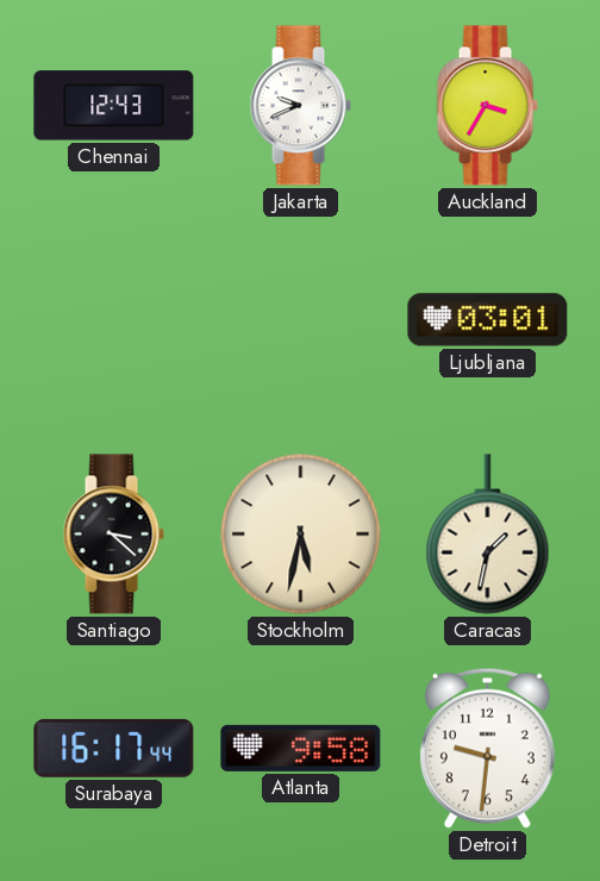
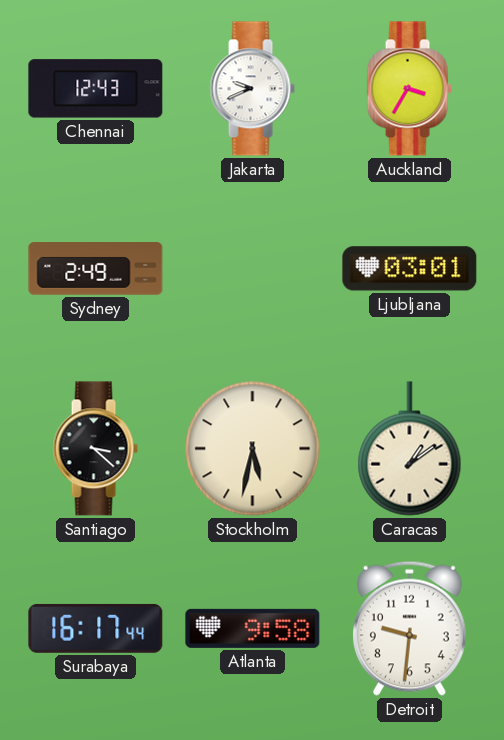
Sydney: none -> 2:49
Caracas: 1:32 -> 1:09
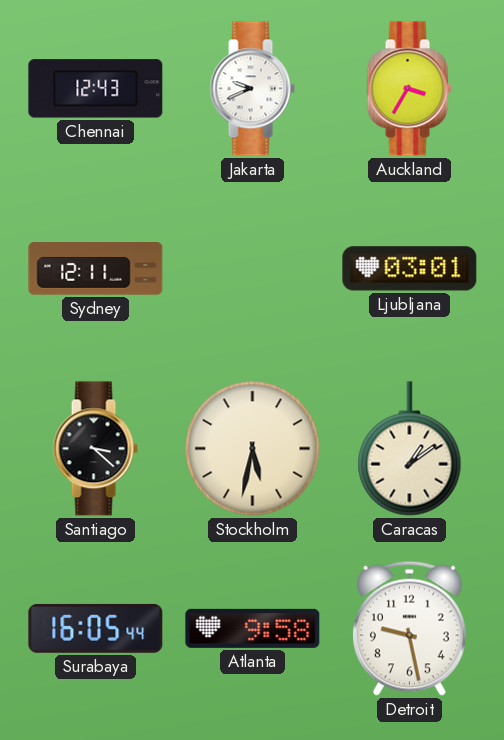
Sydney: 2:49 -> 12:11
Surabaya: 16:17 -> 16:05
Detroit: 9:31 -> 9:28
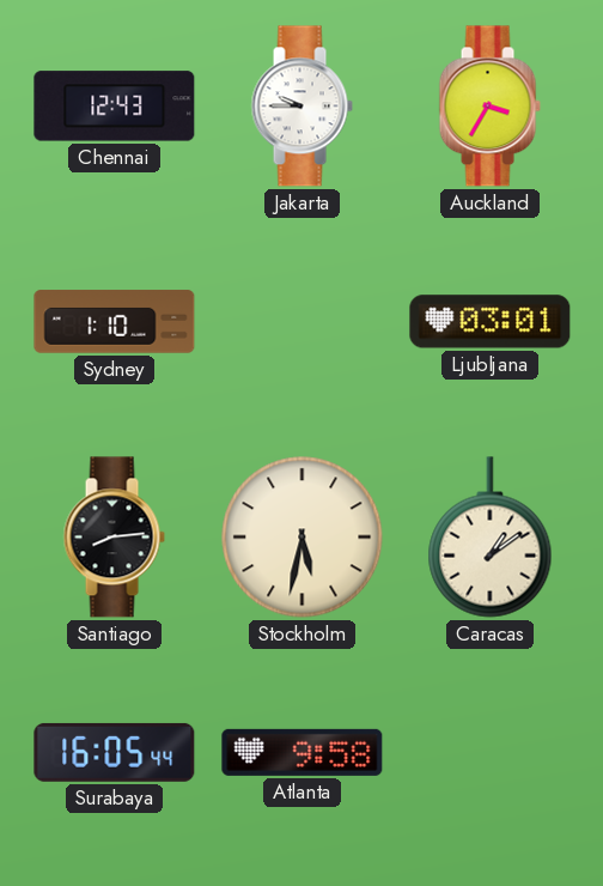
Jakarta: 9:41 -> 9:45
Sydney: 12:11 -> 1:10
Santiago: 3:22 -> 8:14
Detroit: 9:28 -> none
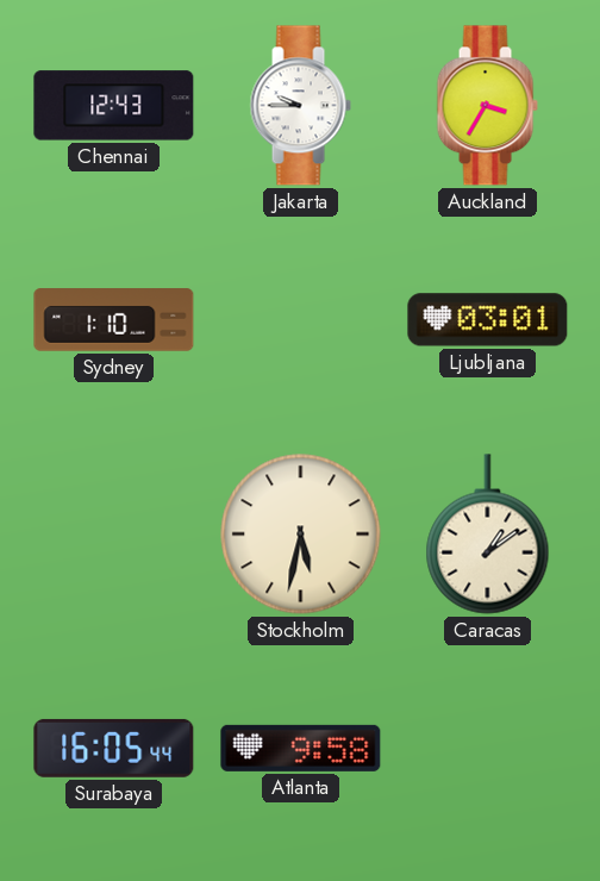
Santiago: 8:14 -> none
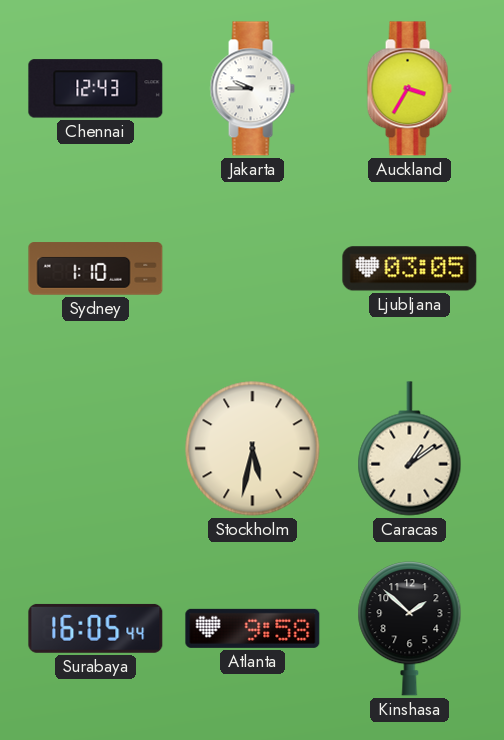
Ljubljana: 03:01 -> 03:05
Kinshasa: none -> 1:52
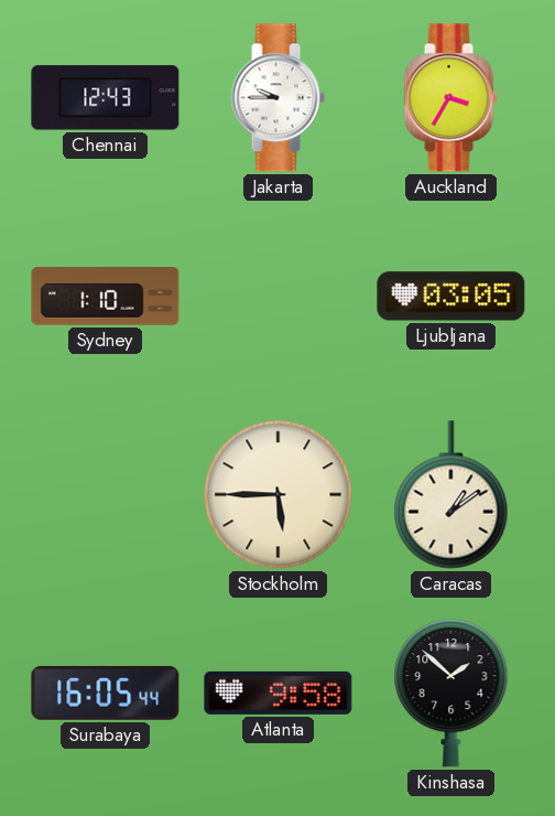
Stockholm: 5:32 -> 5:45
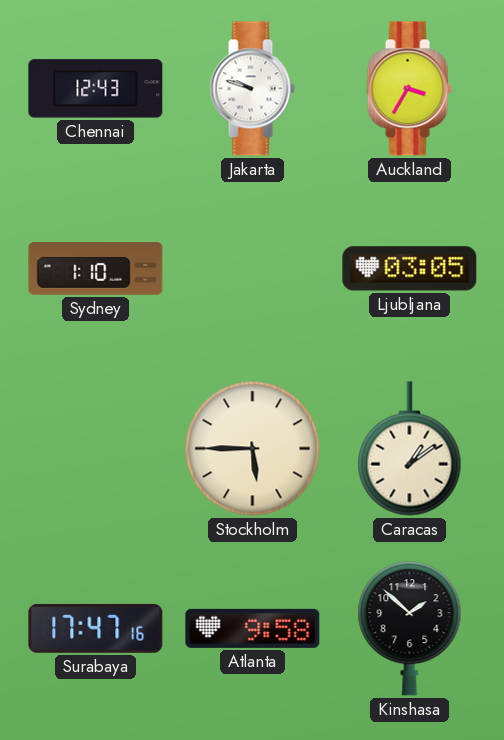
Jakarta: 9:45 -> 9:48
Surabaya: 16:05 -> 17:47
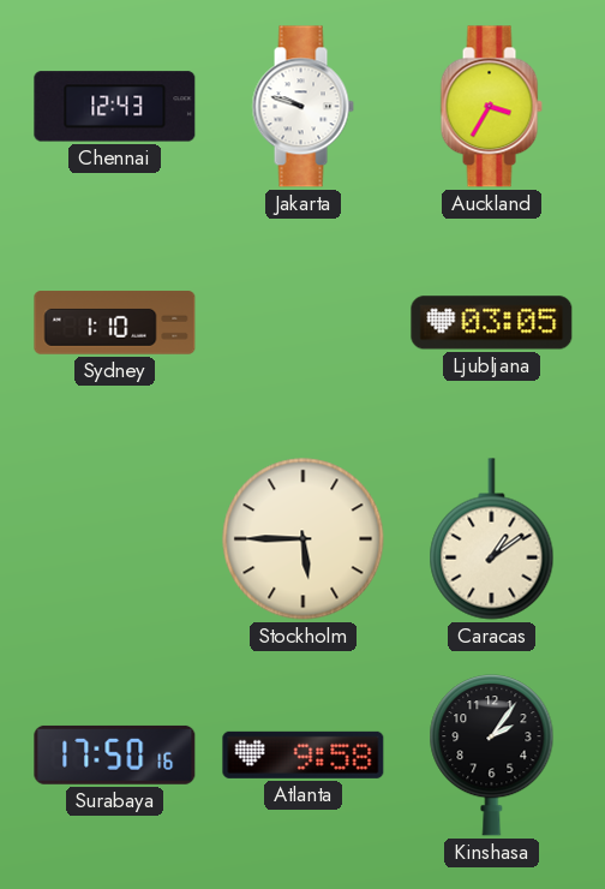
Surabaya: 17:47 -> 17:50
Kinshasa: 1:52 -> 2:06
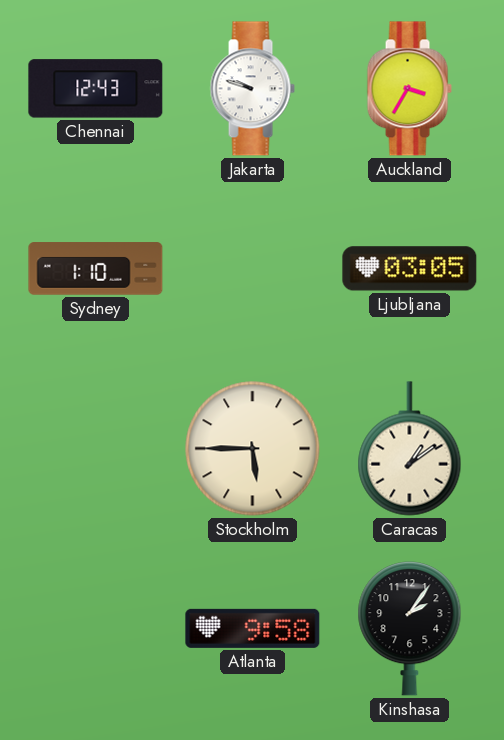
Surabaya: 17:50 -> none
